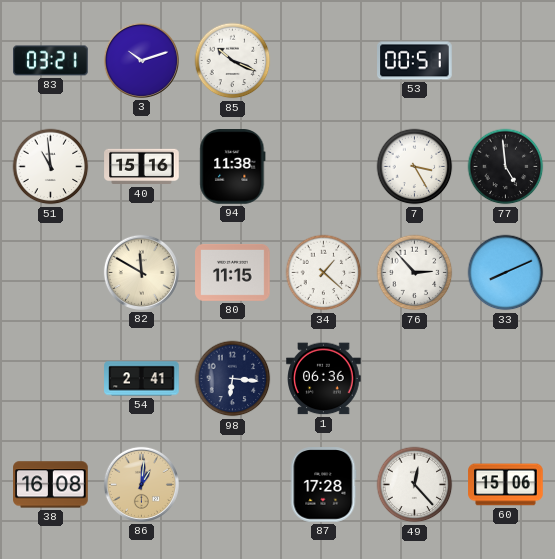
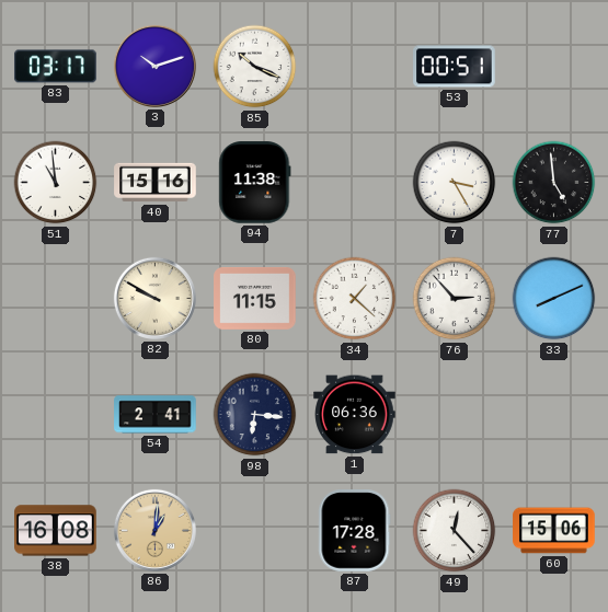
83: 03:21 -> 03:17
82: 11:50 -> 9:50
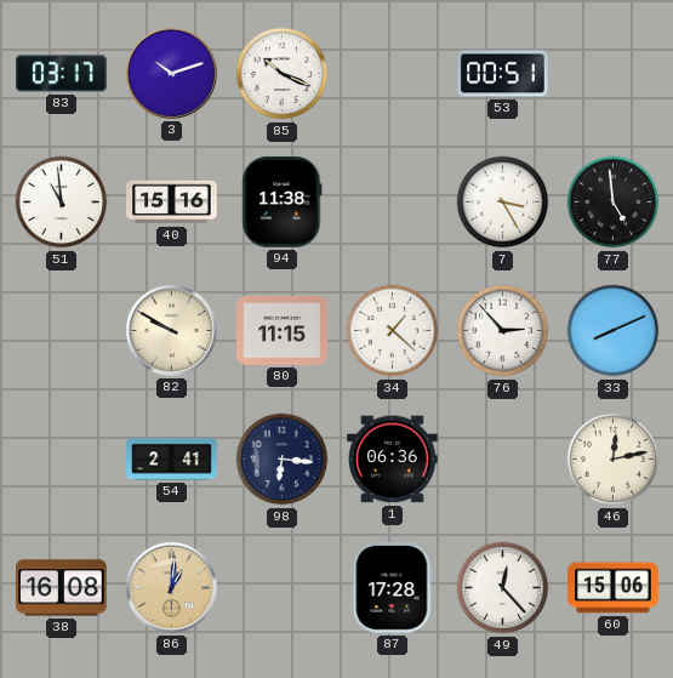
46: none -> 12:13
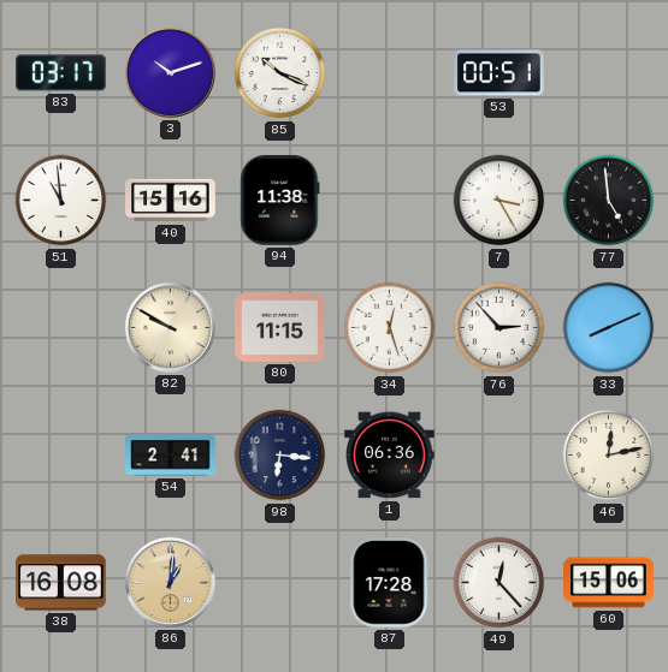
34: 1:22 -> 12:27
